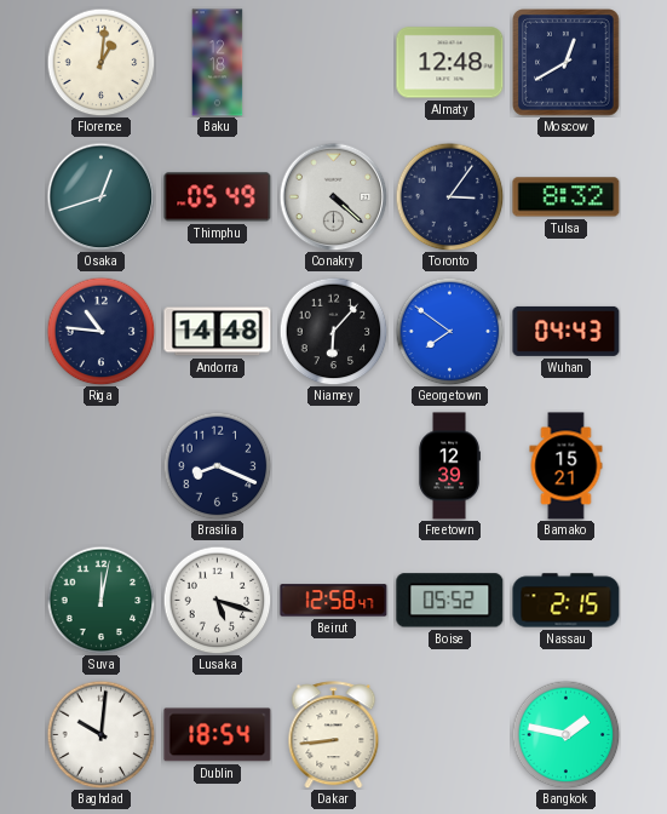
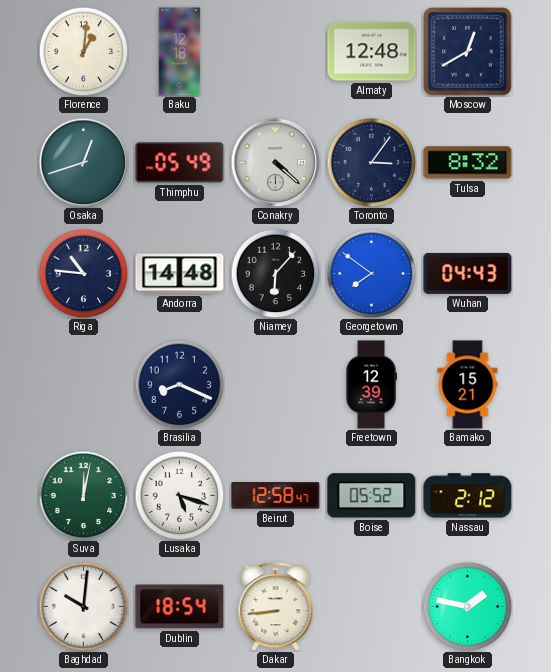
Nassau: 2:15 -> 2:12
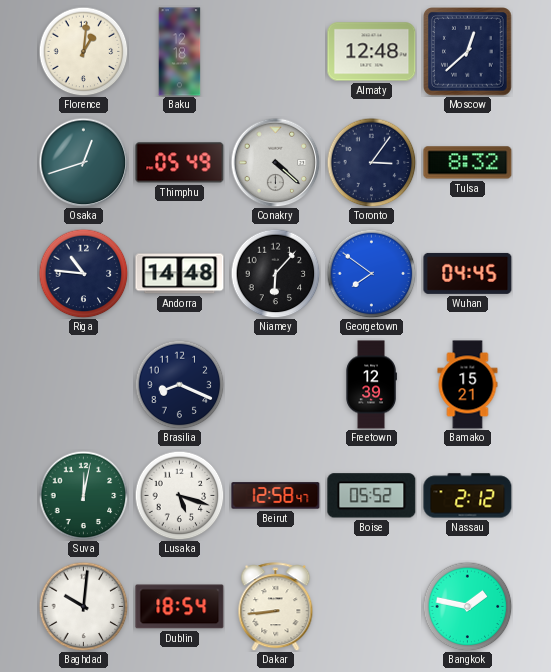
Moscow: 12:40 -> 12:38
Wuhan: 04:43 -> 04:45
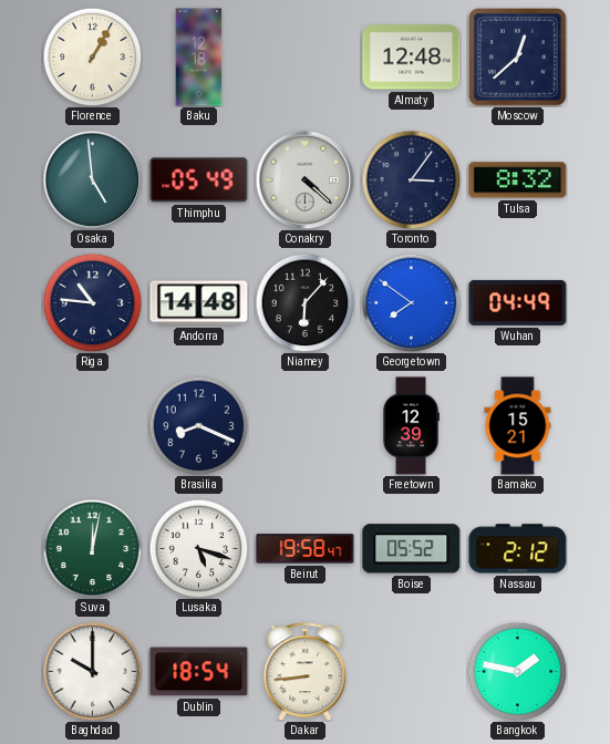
Florence: 1:01 -> 1:05
Osaka: 12:42 -> 4:59
Wuhan: 04:45 -> 04:49
Beirut: 12:58 -> 19:58
Baghdad: 10:01 -> 10:00
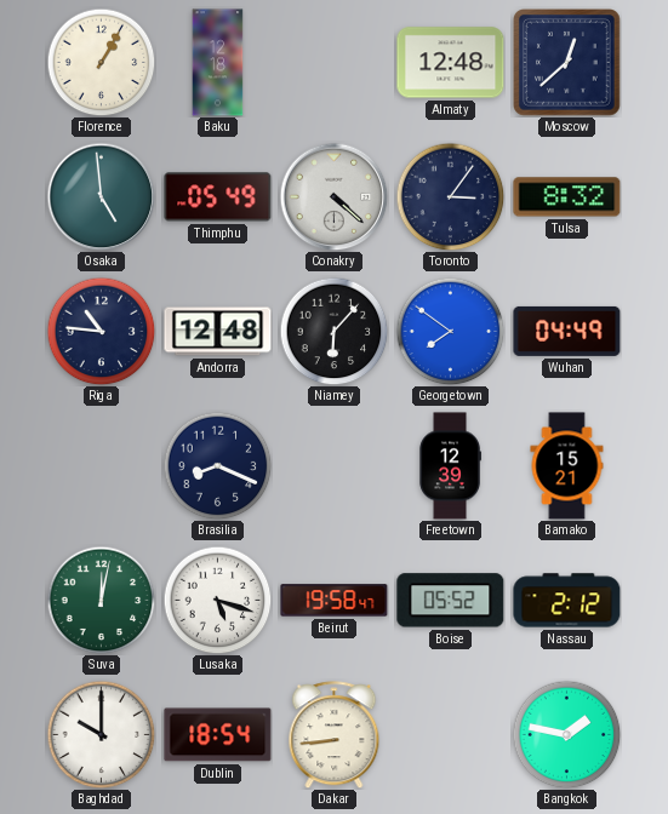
Andorra: 14:48 -> 12:48
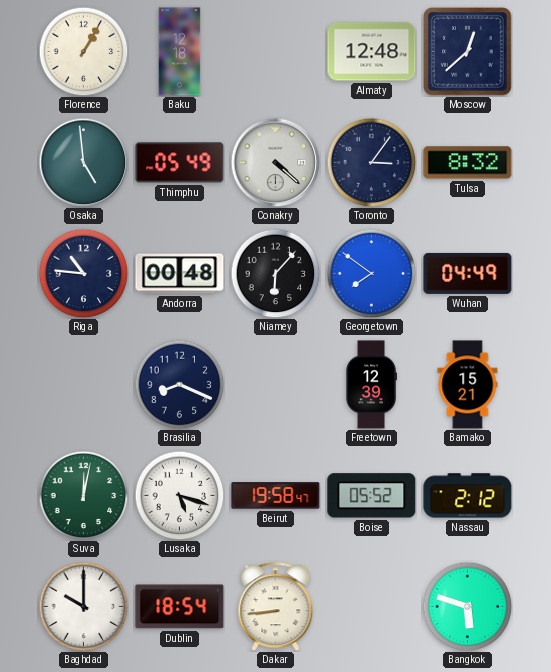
Andorra: 12:48 -> 00:48
Bangkok: 1:47 -> 5:48
